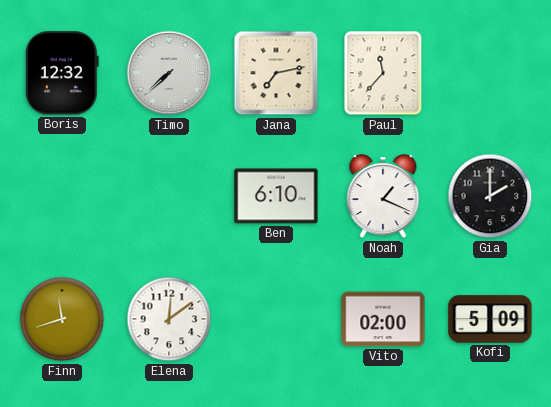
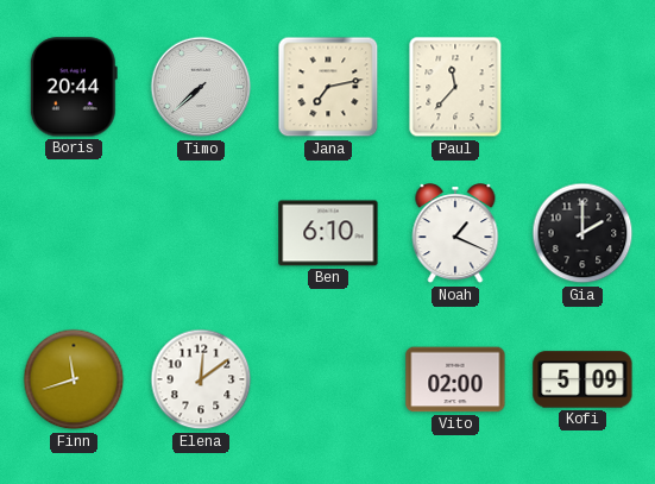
Boris: 12:32 -> 20:44
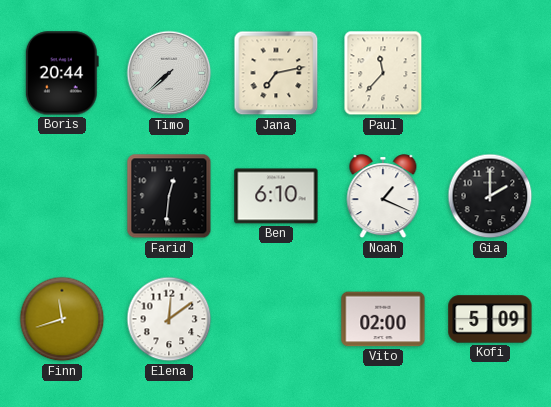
Farid: none -> 12:31
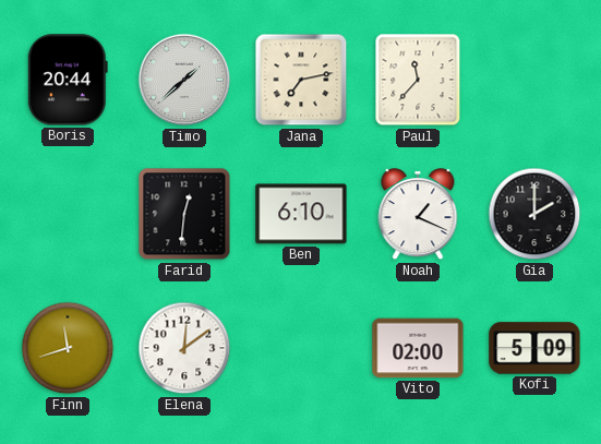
Timo: 7:38 -> 1:38
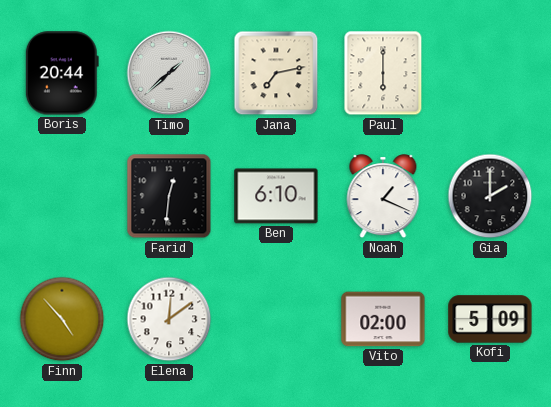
Paul: 11:37 -> 6:00
Finn: 11:42 -> 4:53
